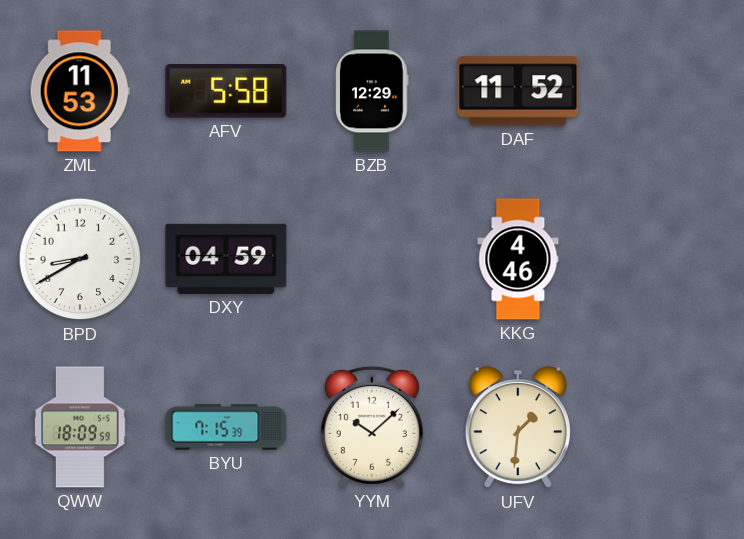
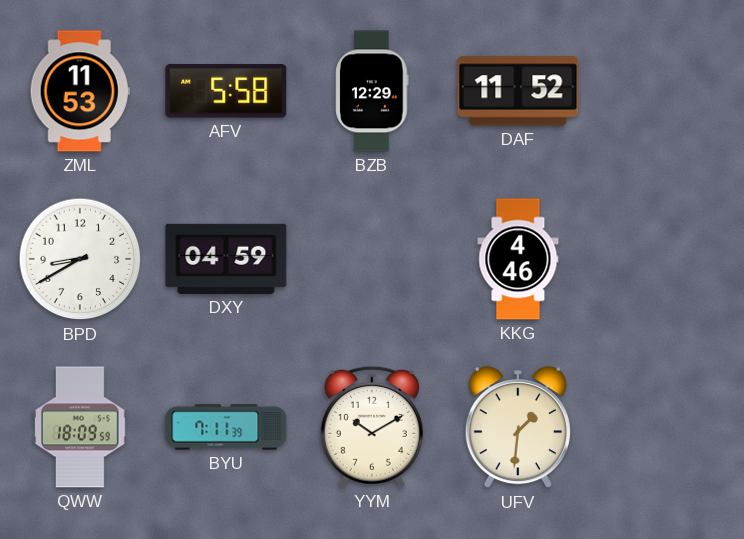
BYU: 7:15 -> 7:11
YYM: 10:08 -> 10:10
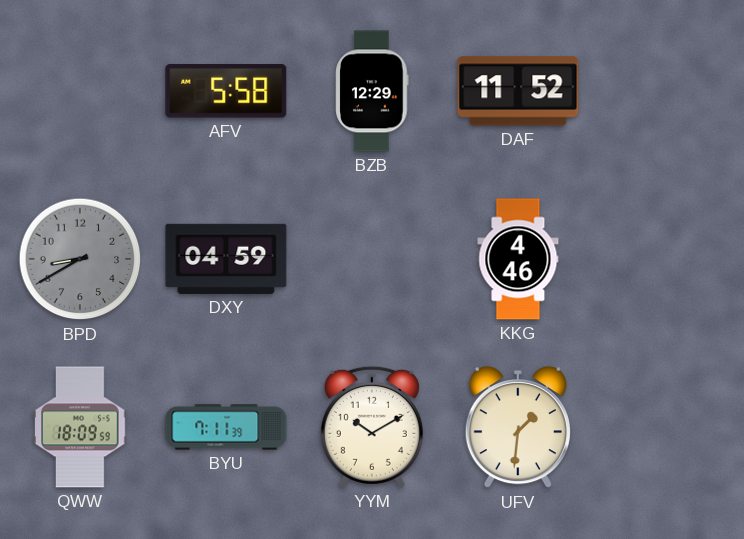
ZML: 11:53 -> none
BPD dial: white -> grey
